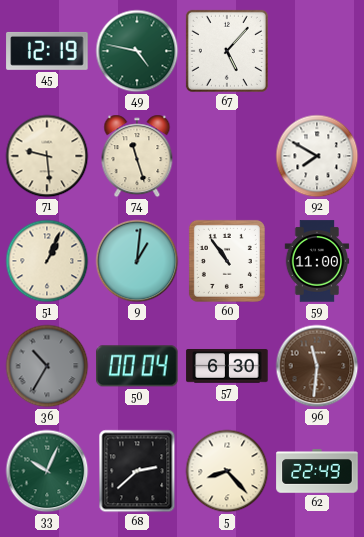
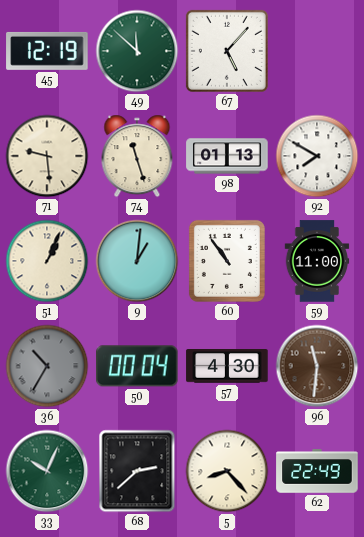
49: 4:47 -> 11:52
98: none -> 01:13
57: 6:30 -> 4:30
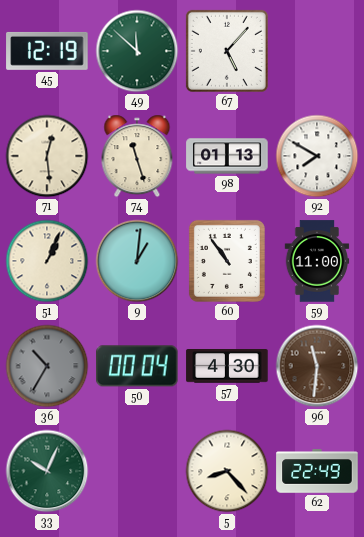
71: 9:29 -> 12:29
68: 2:38 -> none
